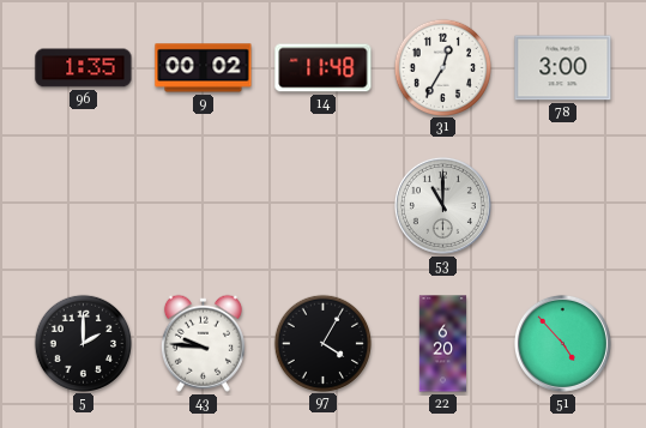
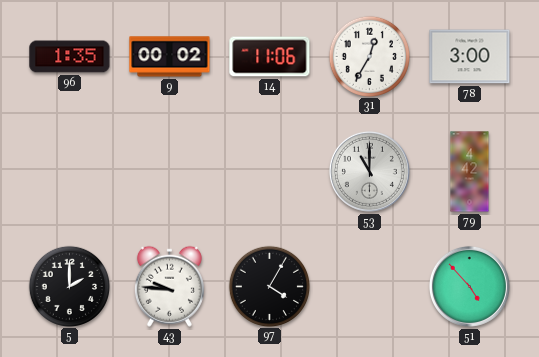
14: 11:48 -> 11:06
79: none -> 4:42
22: 6:20 -> none
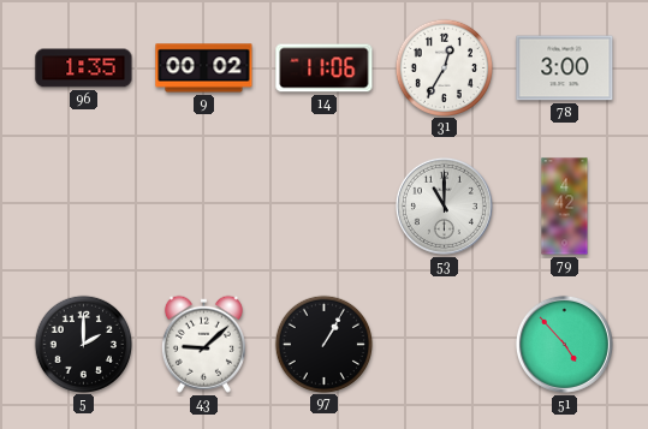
43: 9:46 -> 9:08
97: 4:05 -> 1:05
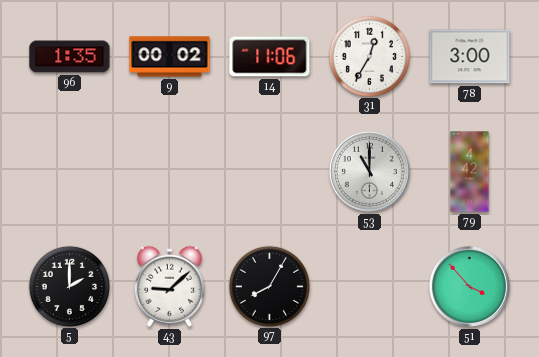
97: 1:05 -> 8:05
51: 4:53 -> 3:53
